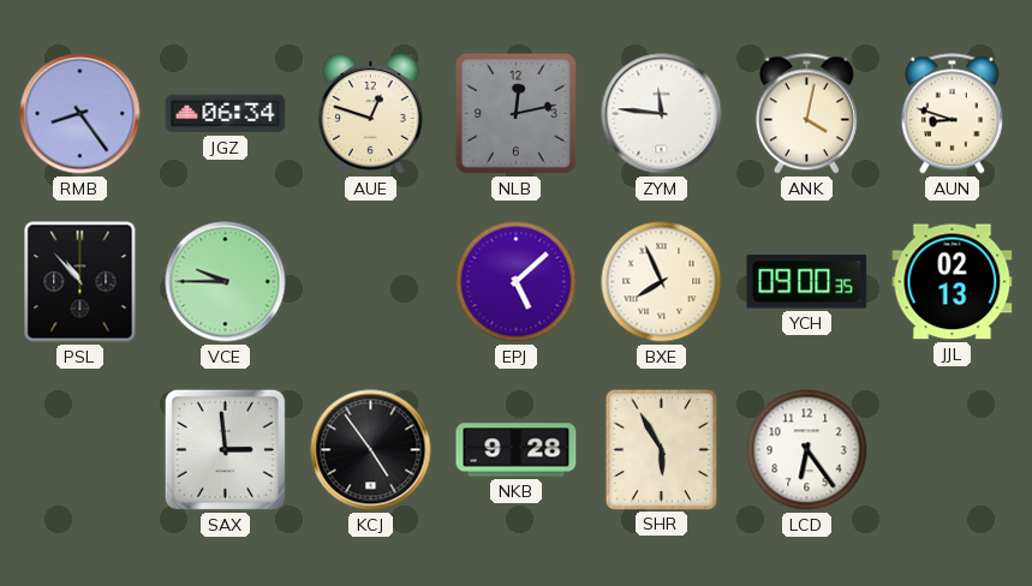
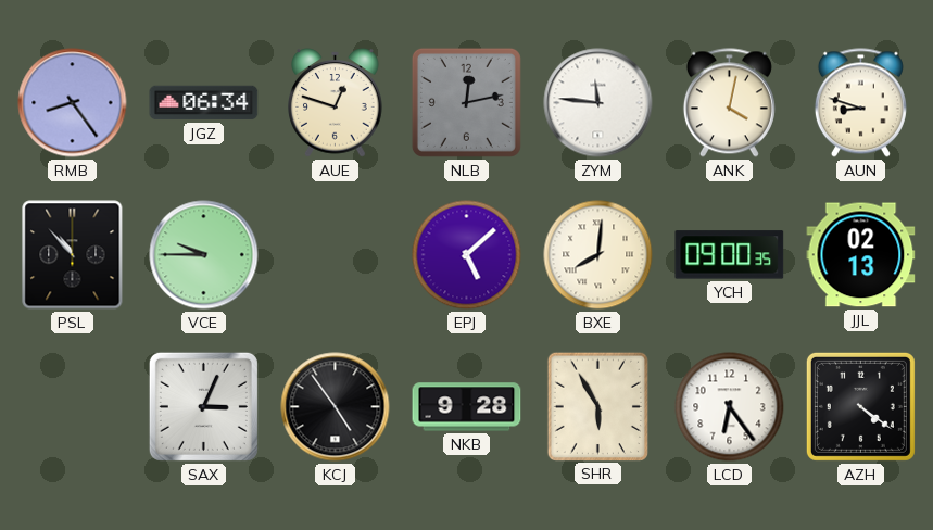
BXE: 7:56 -> 8:01
SAX: 2:59 -> 3:04
AZH: none -> 4:21
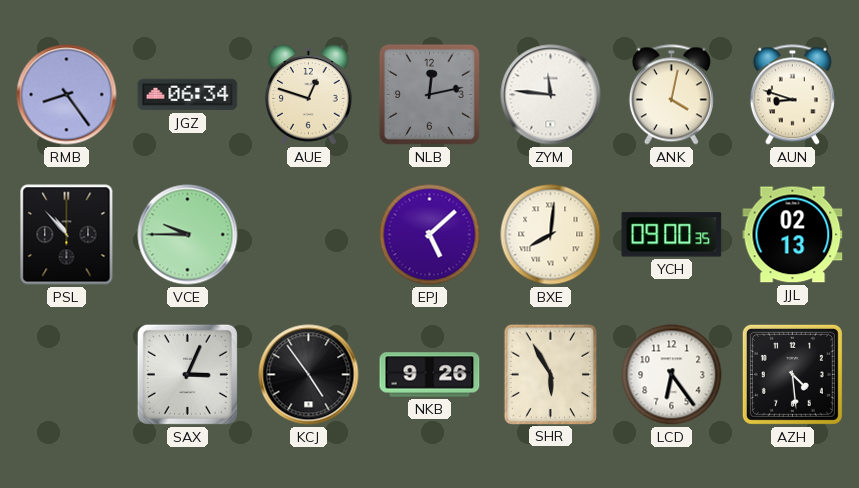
NKB: 9:28 -> 9:26
AZH: 4:21 -> 4:29
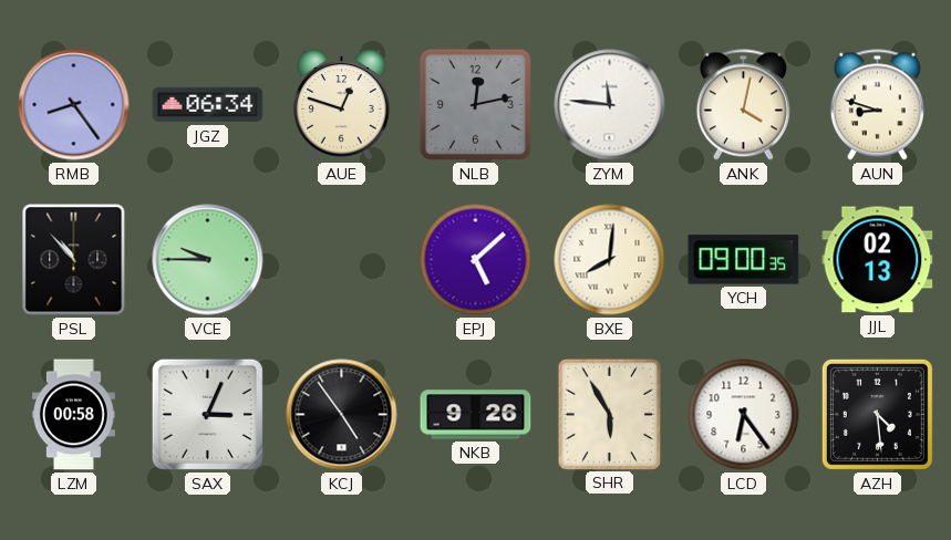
LZM: none -> 00:58
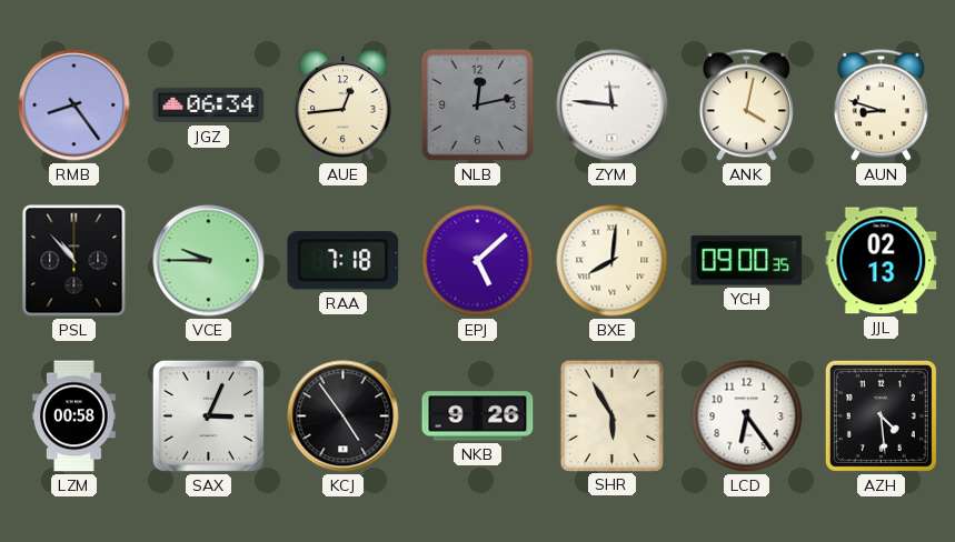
AUE: 12:48 -> 12:44
RAA: none -> 7:18
